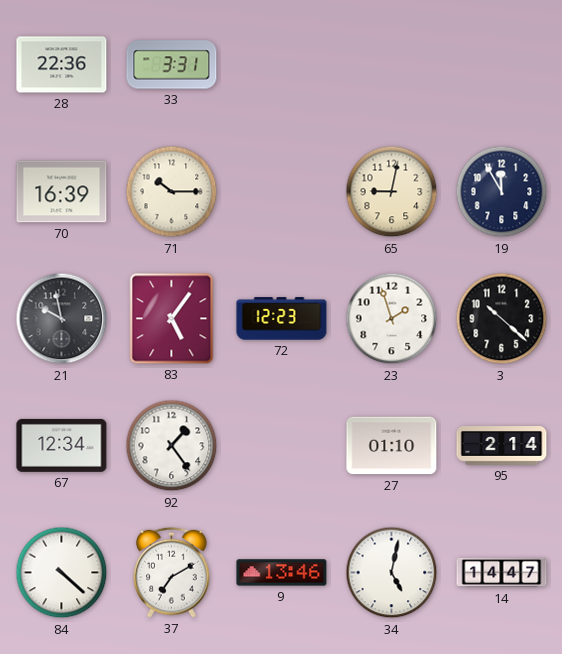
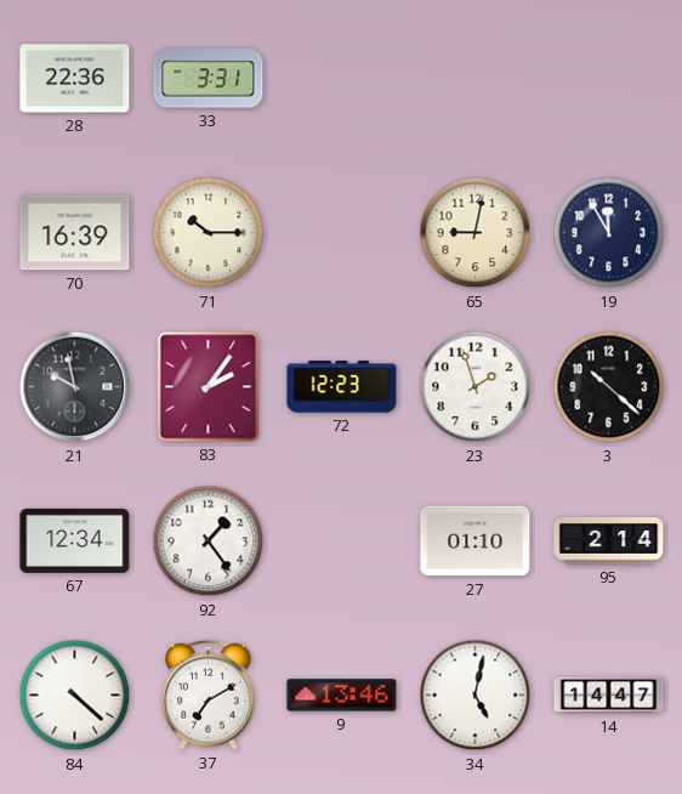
83: 5:06 -> 2:06
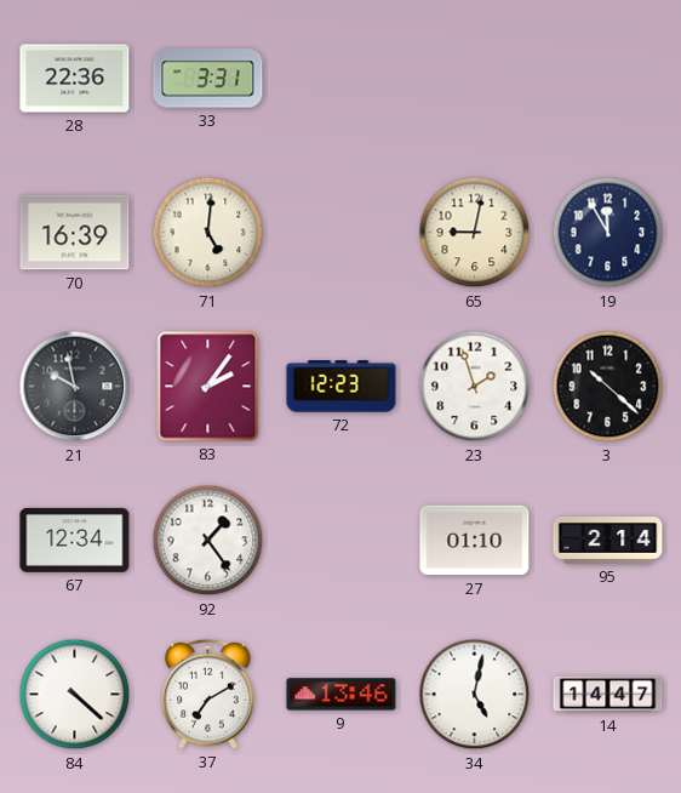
71: 10:15 -> 5:01
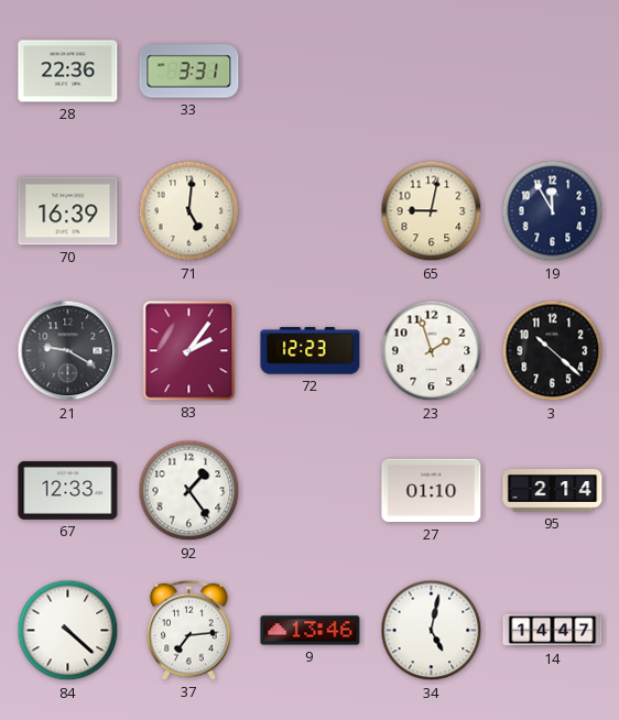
21: 9:58 -> 9:20
67: 12:34 -> 12:33
37: 7:10 -> 7:14
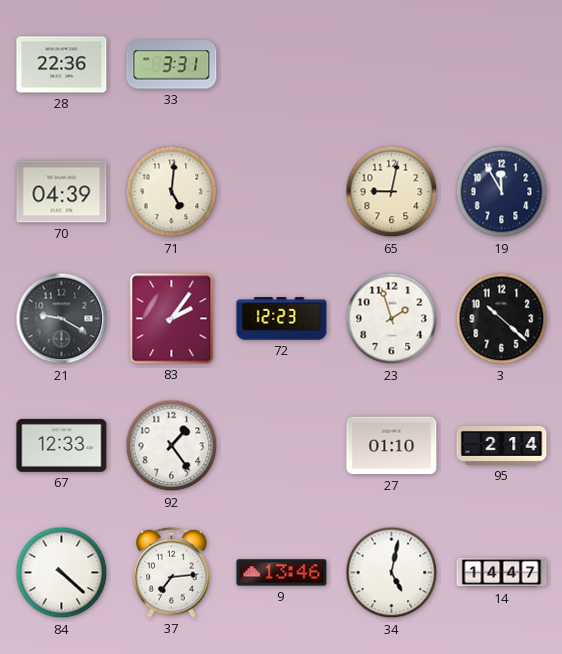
70: 16:39 -> 04:39
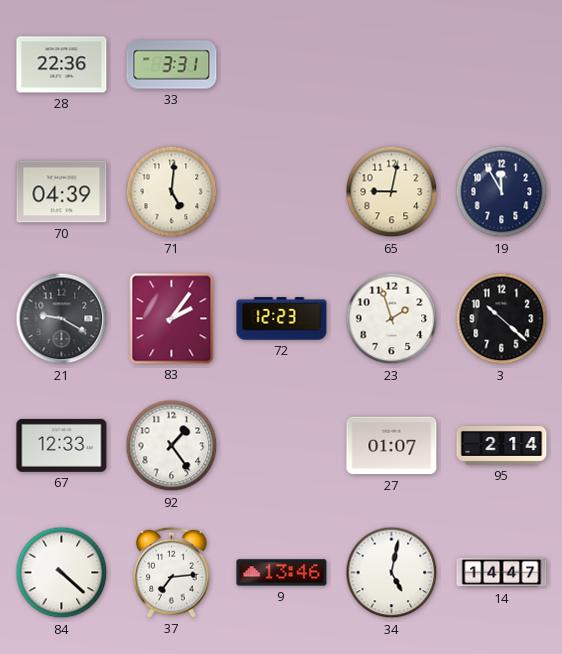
27: 01:10 -> 01:07
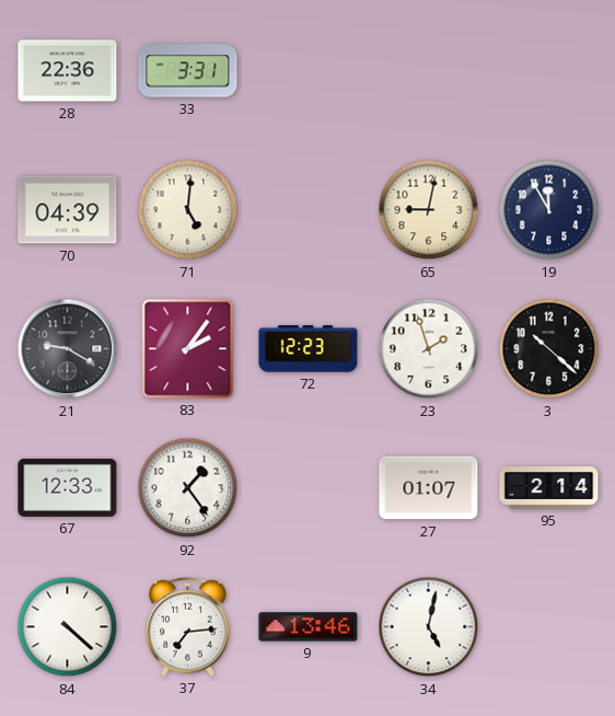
14: 14:47 -> none
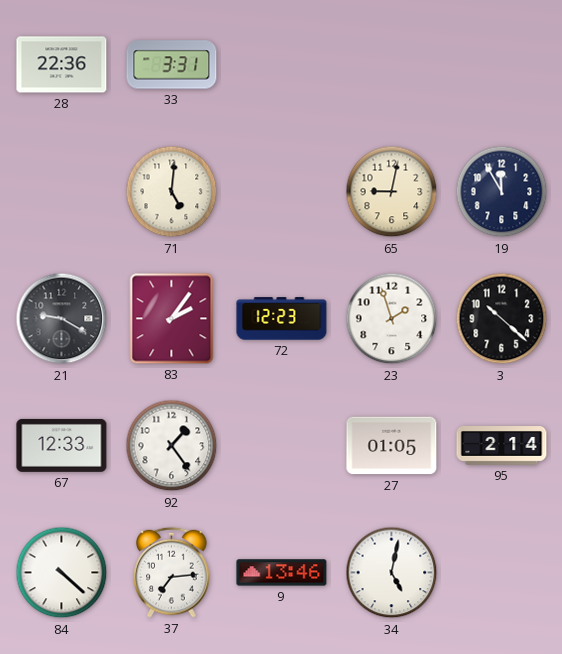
70: 04:39 -> none
27: 01:07 -> 01:05
